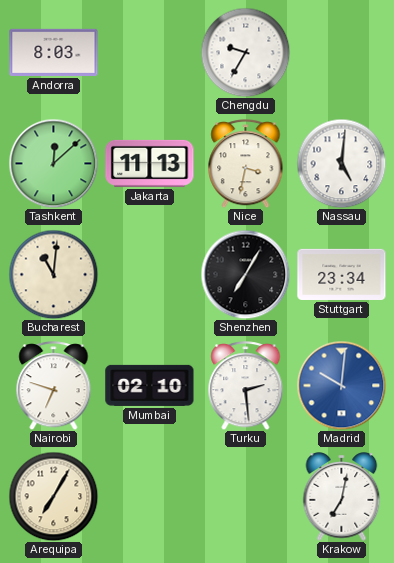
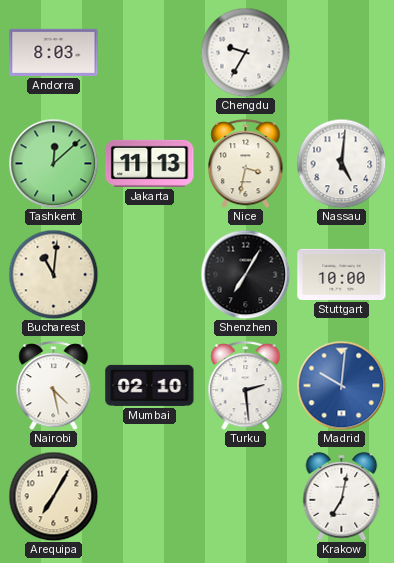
Stuttgart: 23:34 -> 10:00
Nairobi: 6:48 -> 4:28
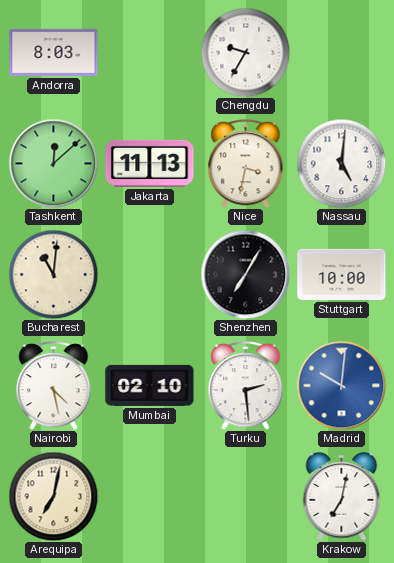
Arequipa: 7:05 -> 7:02
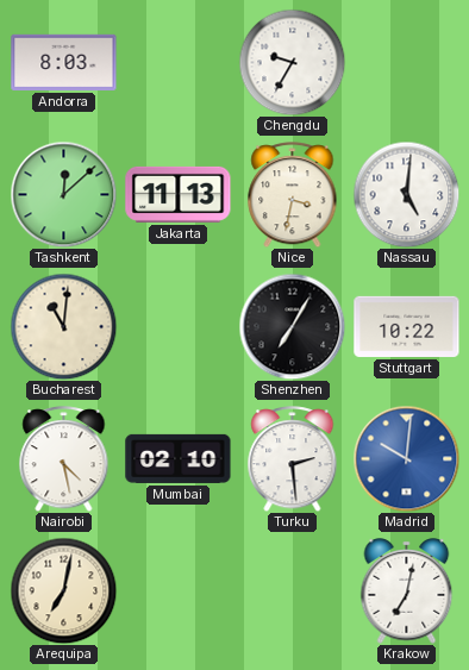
Stuttgart: 10:00 -> 10:22
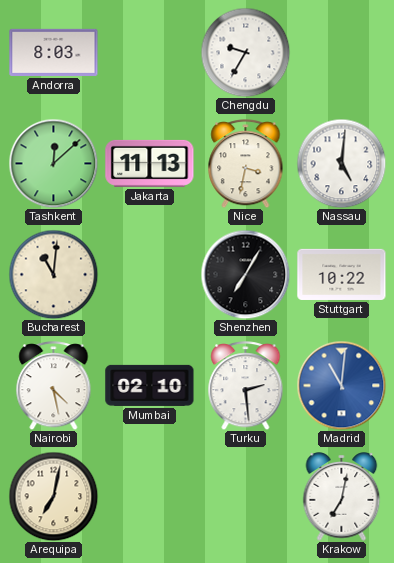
Madrid: 10:01 -> 11:01
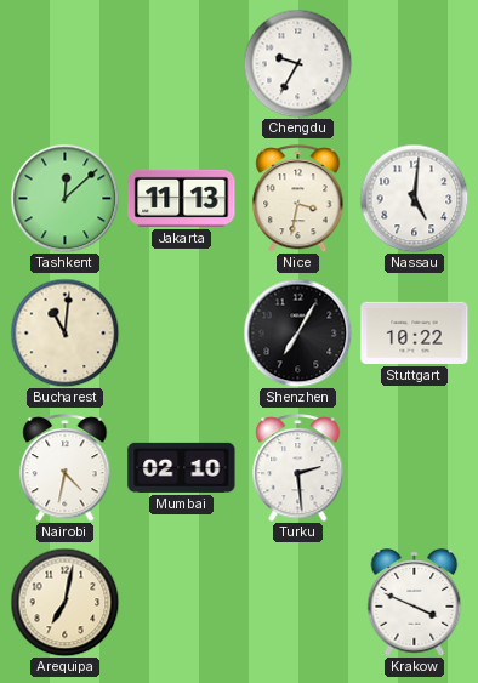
Andorra: 8:03 -> none
Nairobi: 4:28 -> 4:32
Madrid: 11:01 -> none
Krakow: 7:02 -> 3:49
